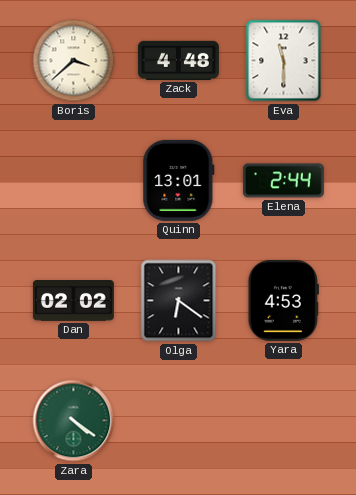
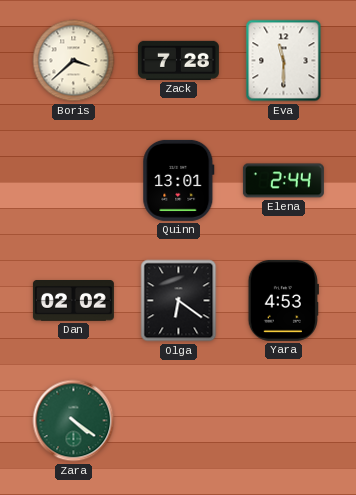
Zack: 4:48 -> 7:28
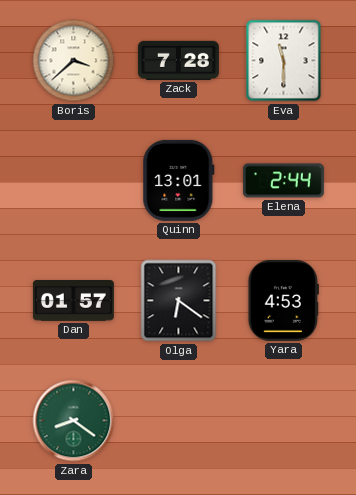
Dan: 02:02 -> 01:57
Zara: 4:21 -> 8:21
